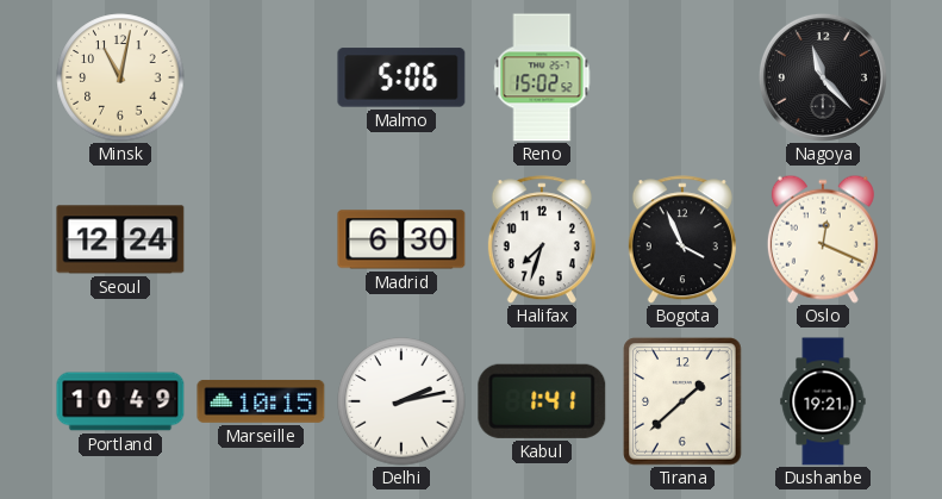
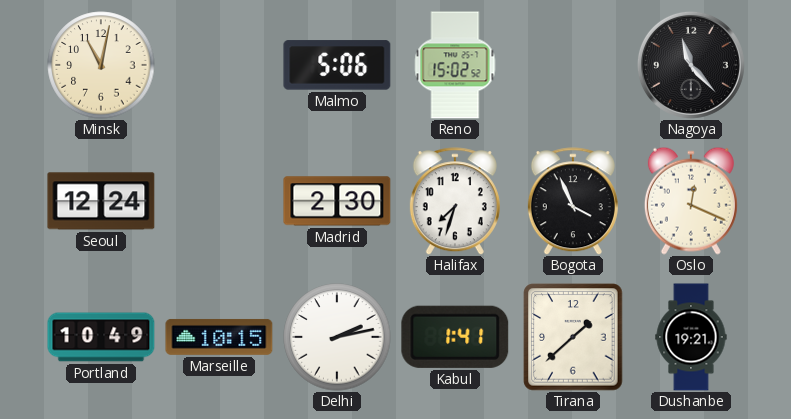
Madrid: 6:30 -> 2:30
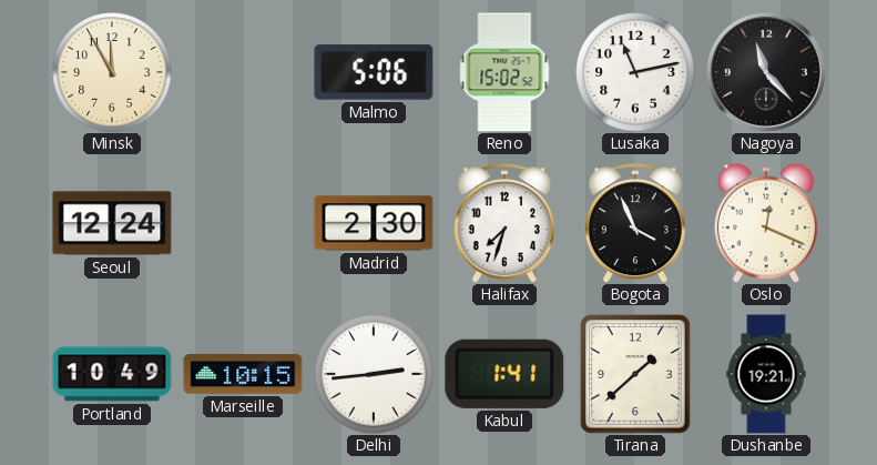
Minsk: 11:02 -> 11:55
Lusaka: none -> 11:13
Delhi: 2:13 -> 2:44
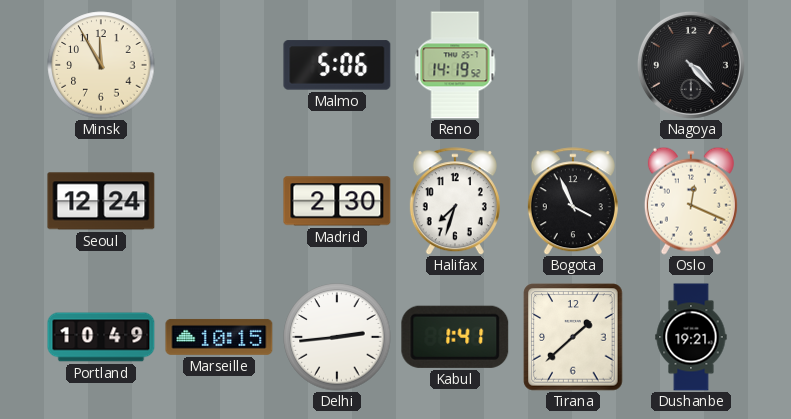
Reno: 15:02 -> 14:19
Lusaka: 11:13 -> none
Nagoya: 11:23 -> 4:23
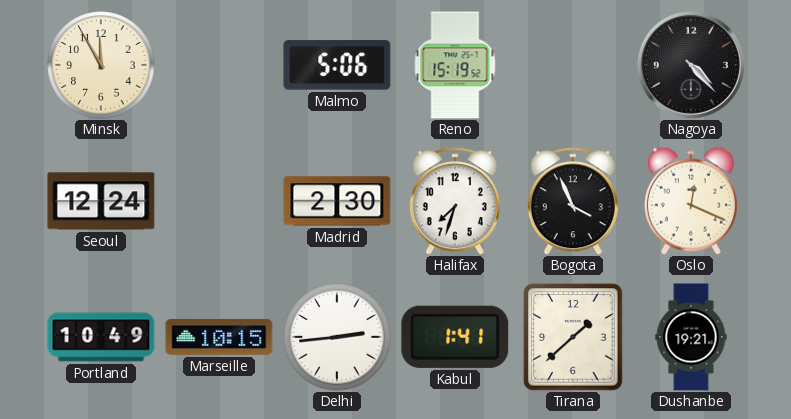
Reno: 14:19 -> 15:19
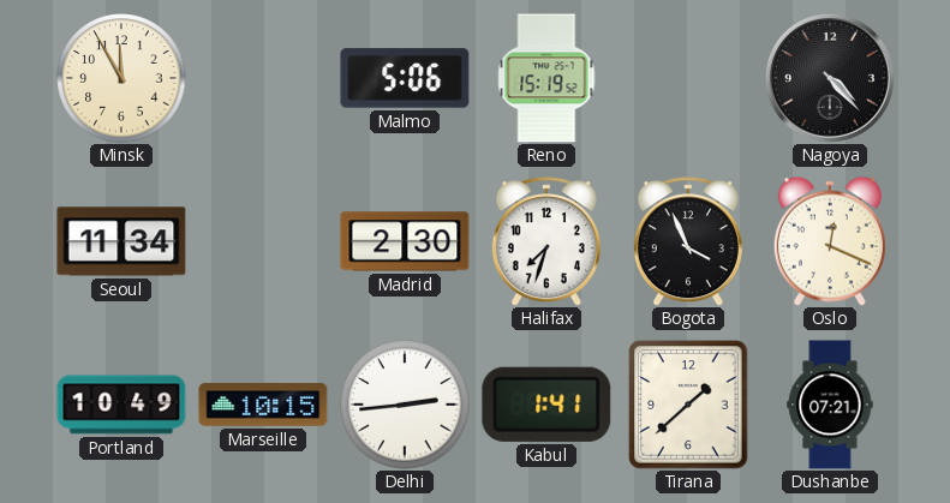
Seoul: 12:24 -> 11:34
Dushanbe: 19:21 -> 07:21
